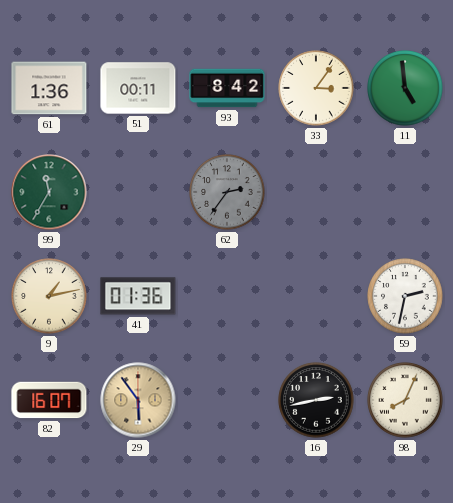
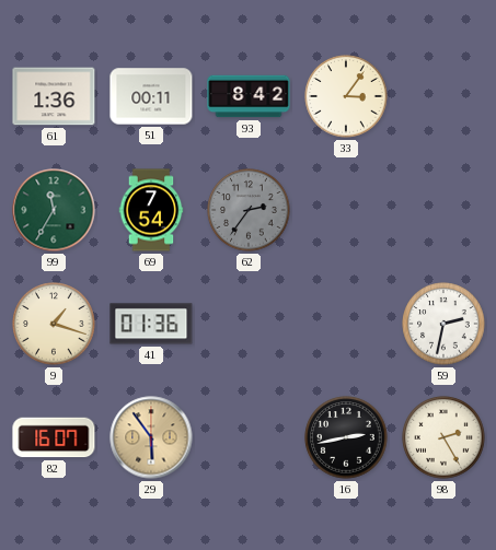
11: 4:59 -> none
69: none -> 7:54
9: 1:13 -> 1:18
98: 8:04 -> 2:25
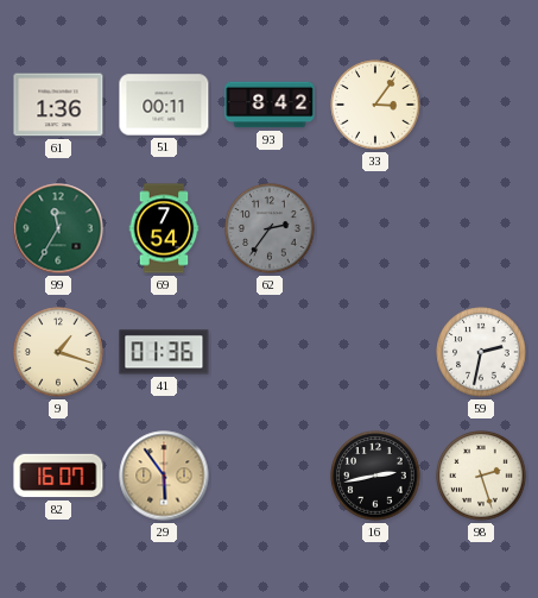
98: 2:25 -> 2:27
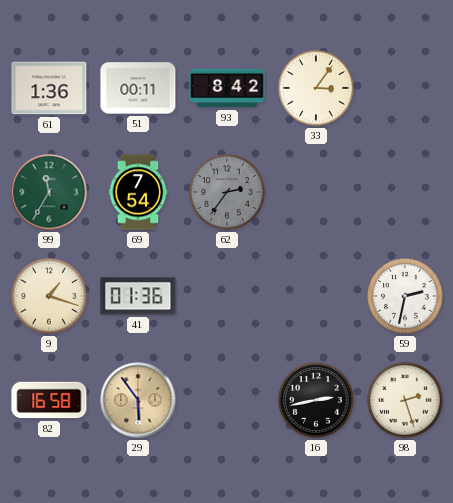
82: 16:07 -> 16:58
